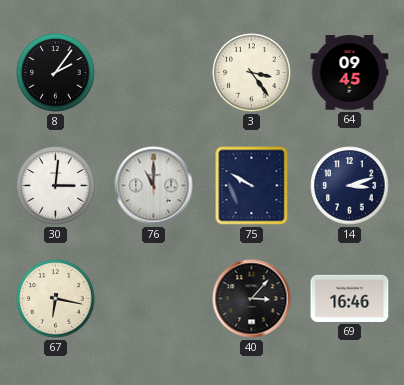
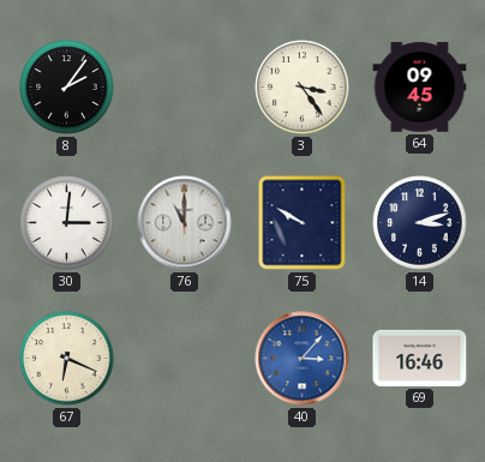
67: 6:17 -> 6:19
40 dial: black -> blue
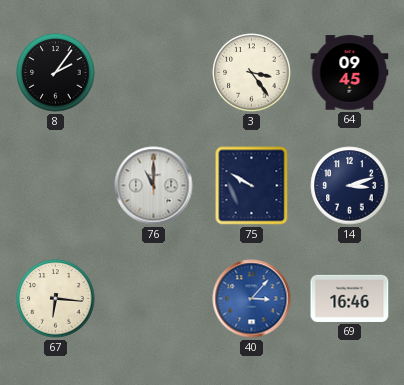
30: 3:01 -> none
67: 6:19 -> 6:16
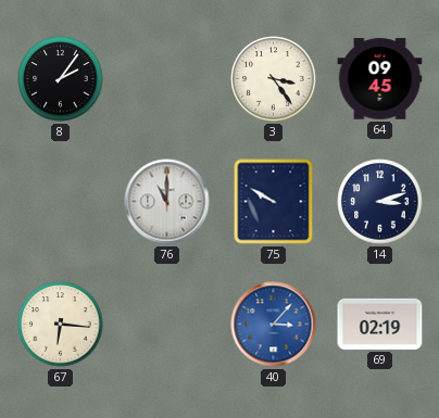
69: 16:46 -> 02:19
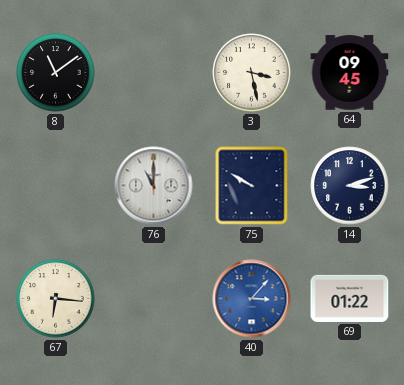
8: 2:06 -> 11:09
3: 3:24 -> 3:28
69: 02:19 -> 01:22
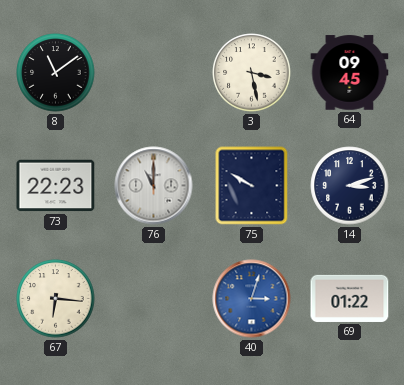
73: none -> 22:23
40: 3:07 -> 3:03
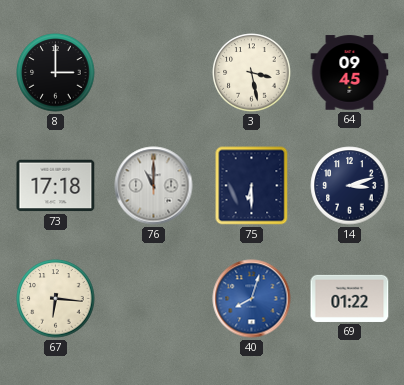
8: 11:09 -> 3:00
73: 22:23 -> 17:18
75: 9:50 -> 6:30
40: 3:03 -> 8:03
